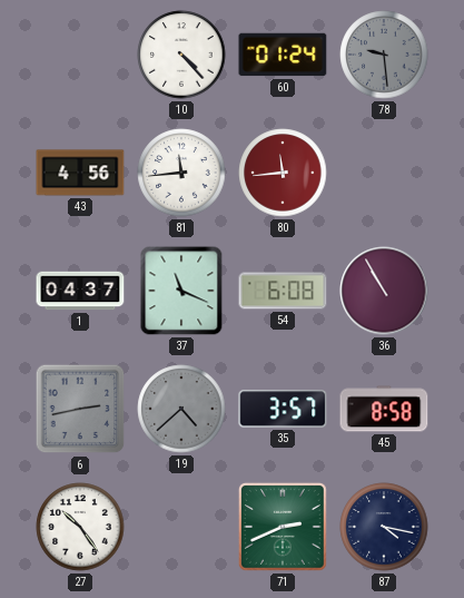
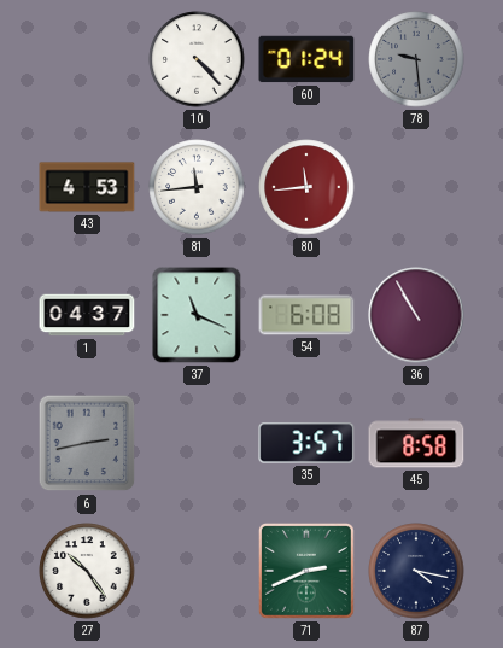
43: 4:56 -> 4:53
19: 4:38 -> none
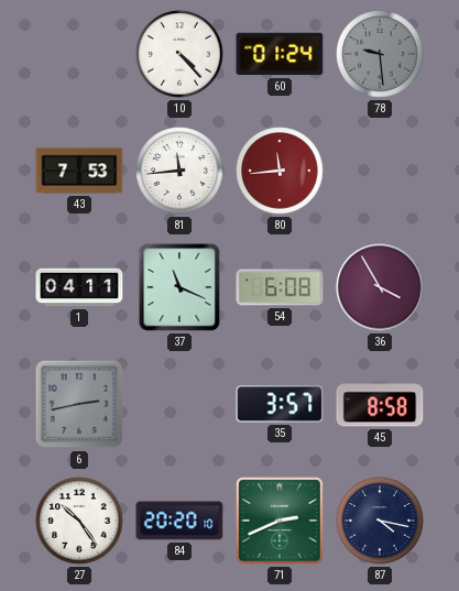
43: 4:53 -> 7:53
1: 04:37 -> 04:11
36: 10:55 -> 3:55
84: none -> 20:20
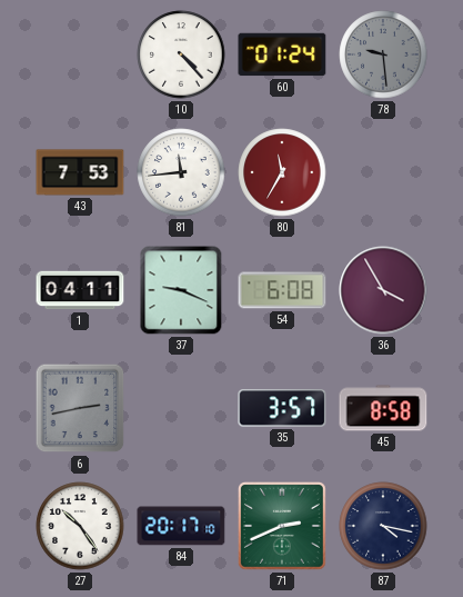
80: 11:44 -> 11:35
37: 11:19 -> 9:19
84: 20:20 -> 20:17
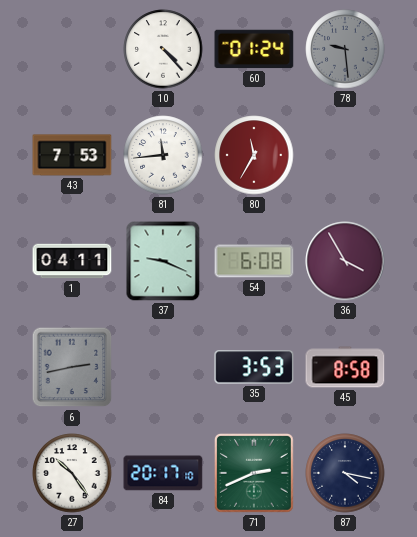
35: 3:57 -> 3:53
